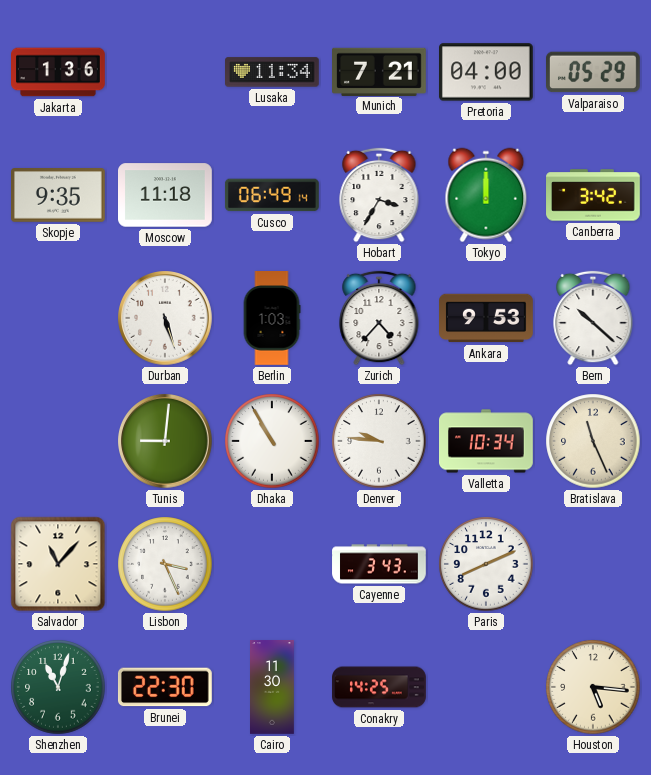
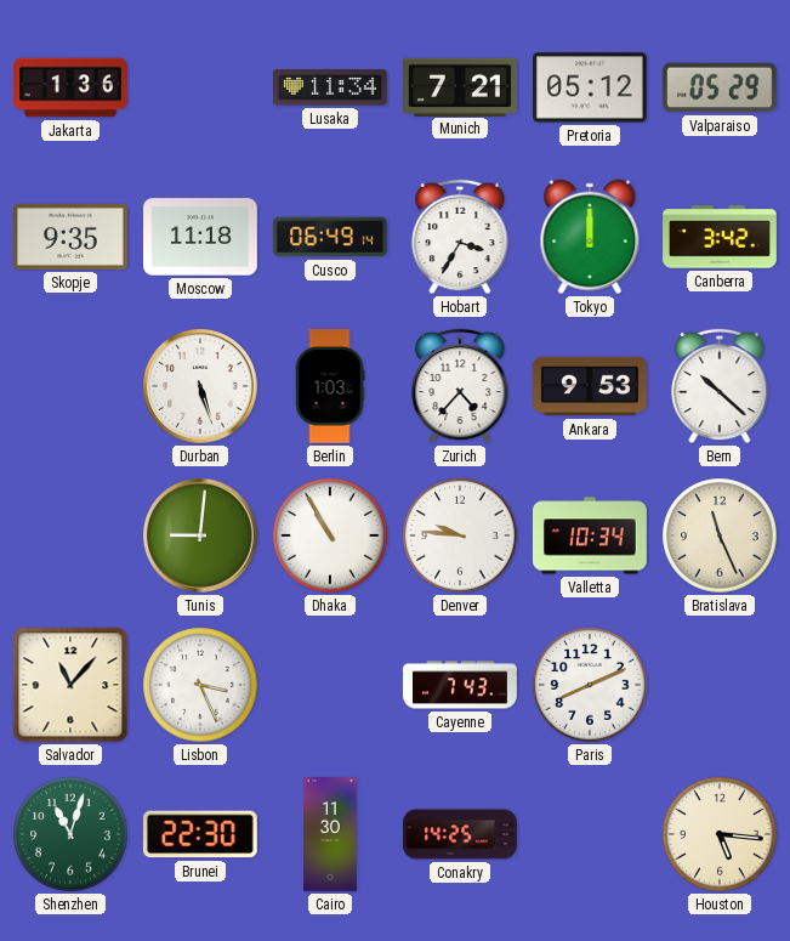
Pretoria: 04:00 -> 05:12
Cayenne: 3:43 -> 7:43
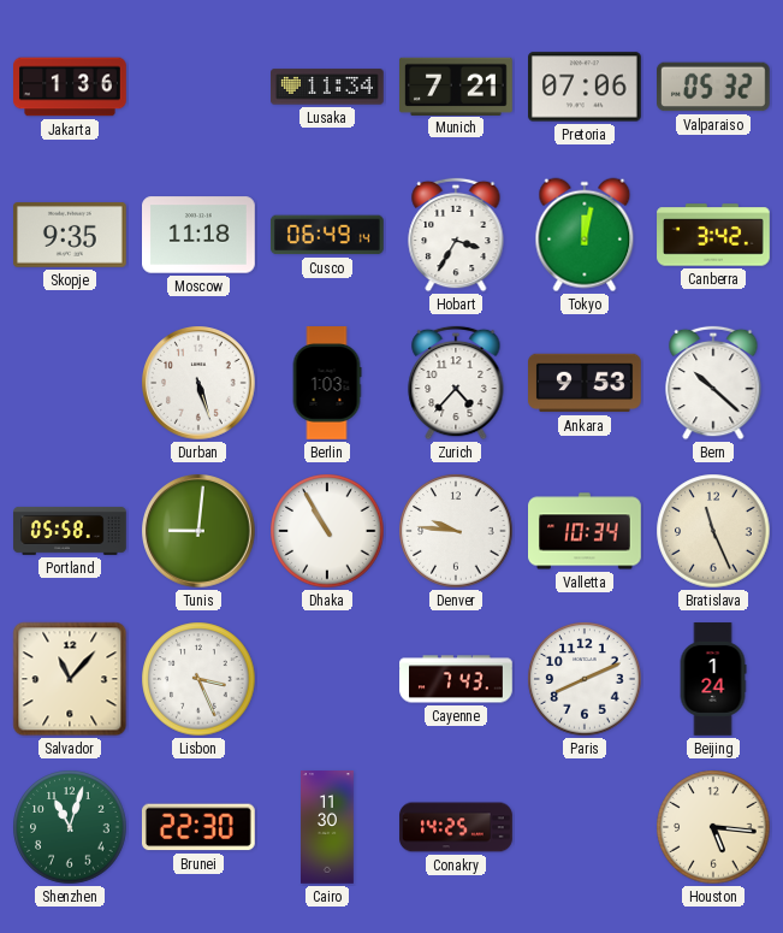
Pretoria: 05:12 -> 07:06
Valparaiso: 05:29 -> 05:32
Tokyo: 12:00 -> 12:02
Portland: none -> 05:58
Beijing: none -> 1:24
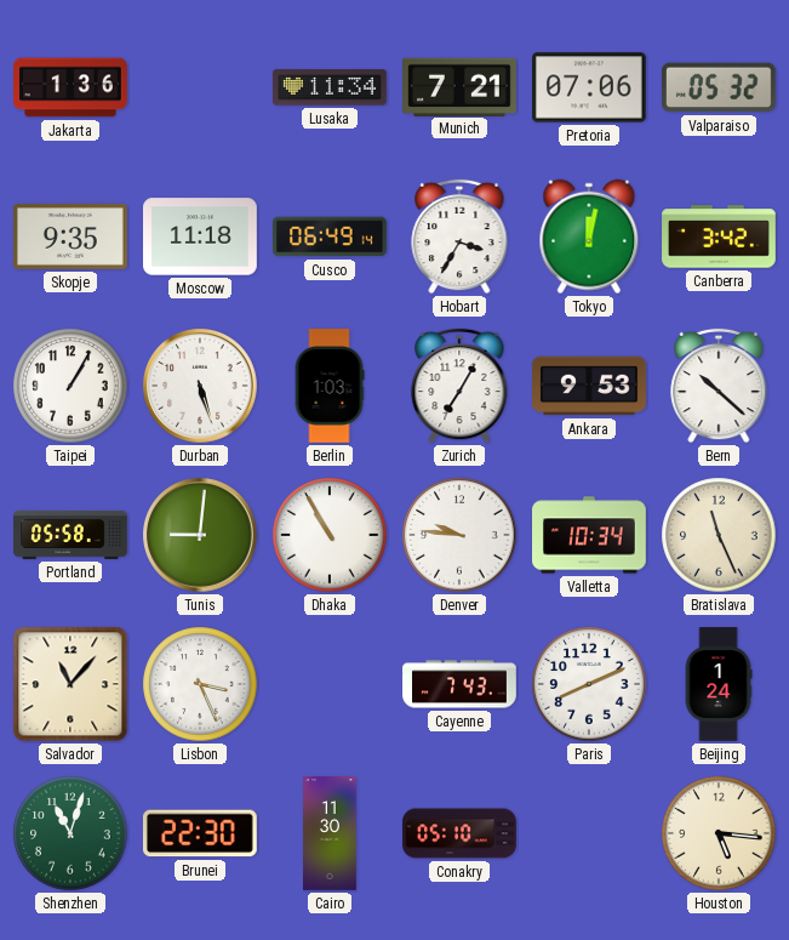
Taipei: none -> 1:05
Zurich: 4:37 -> 7:05
Conakry: 14:25 -> 05:10
